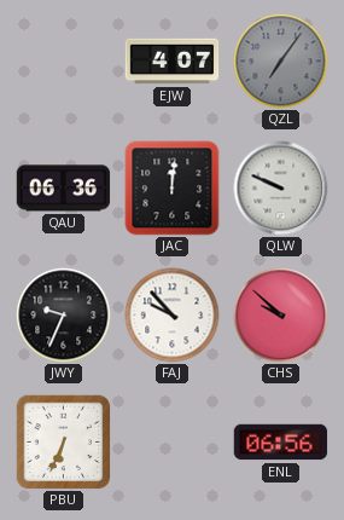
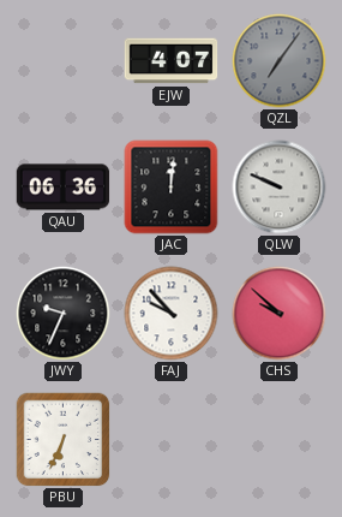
ENL: 06:56 -> none
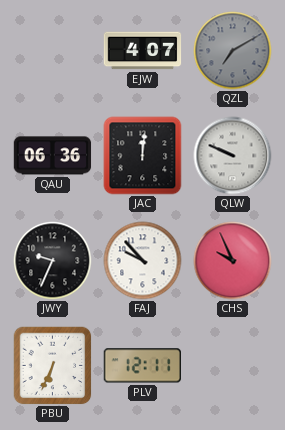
QZL: 7:06 -> 7:10
CHS: 9:52 -> 9:56
PLV: none -> 12:11
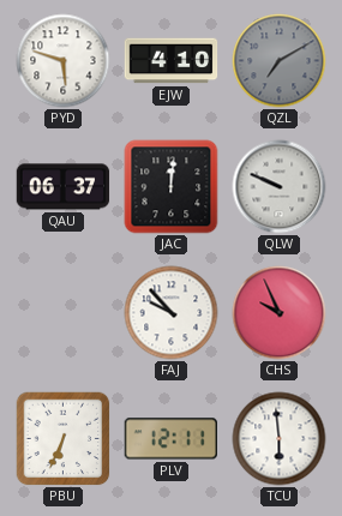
PYD: none -> 5:48
EJW: 4:07 -> 4:10
QAU: 06:36 -> 06:37
JWY: 9:34 -> none
TCU: none -> 5:59
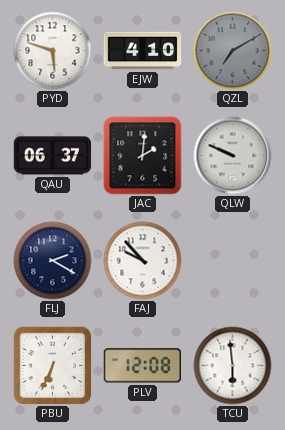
JAC: 12:01 -> 2:01
FLJ: none -> 2:20
CHS: 9:56 -> none
PLV: 12:11 -> 12:08
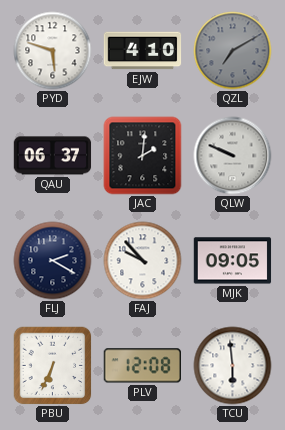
MJK: none -> 09:05
